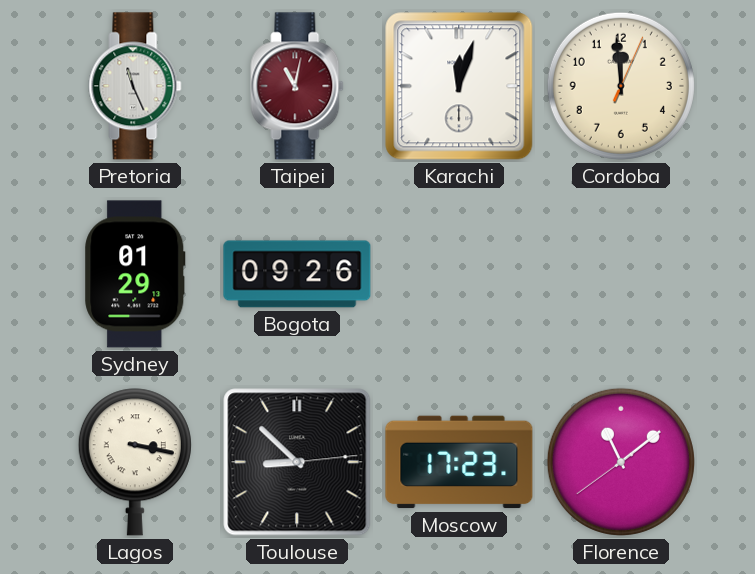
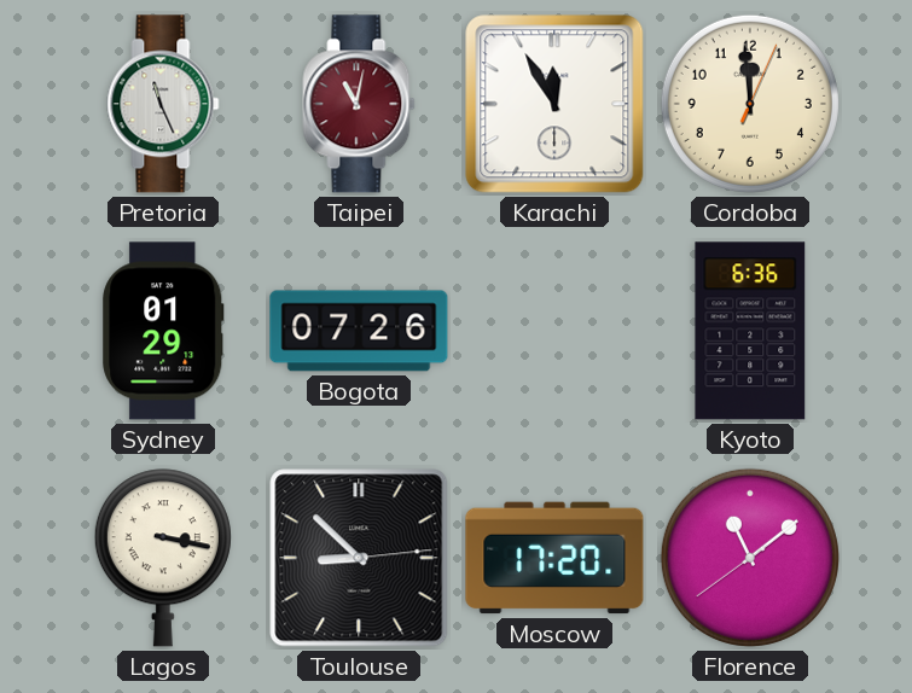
Karachi: 12:03 -> 11:55
Bogota: 09:26 -> 07:26
Kyoto: none -> 6:36
Moscow: 17:23 -> 17:20
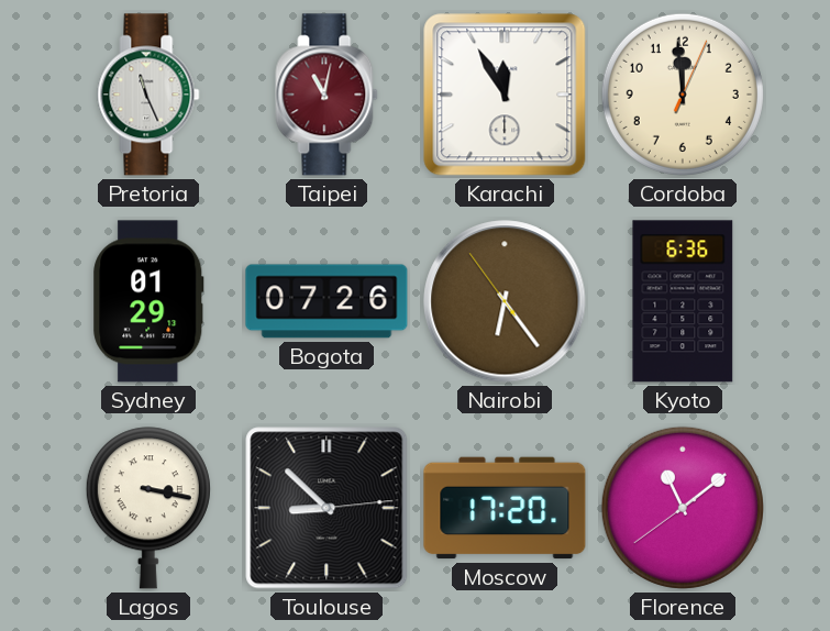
Nairobi: none -> 6:23
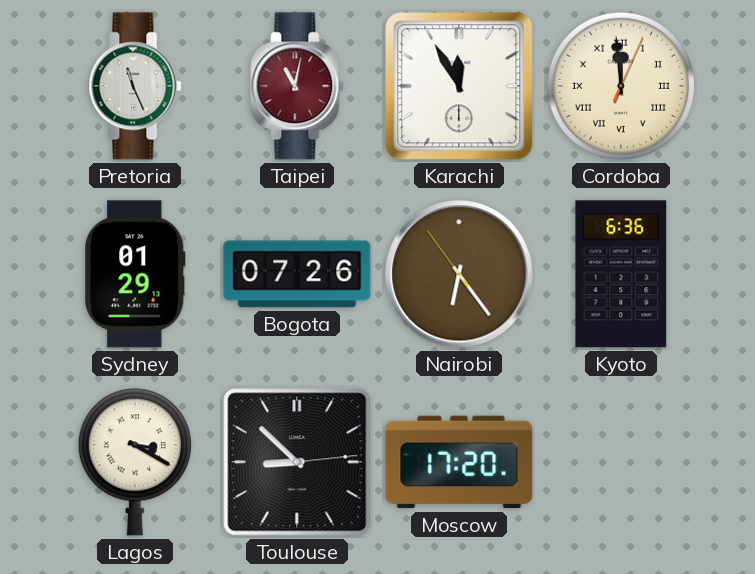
Cordoba numerals: Arabic -> Roman
Lagos: 3:17 -> 3:20
Florence: 11:08 -> none
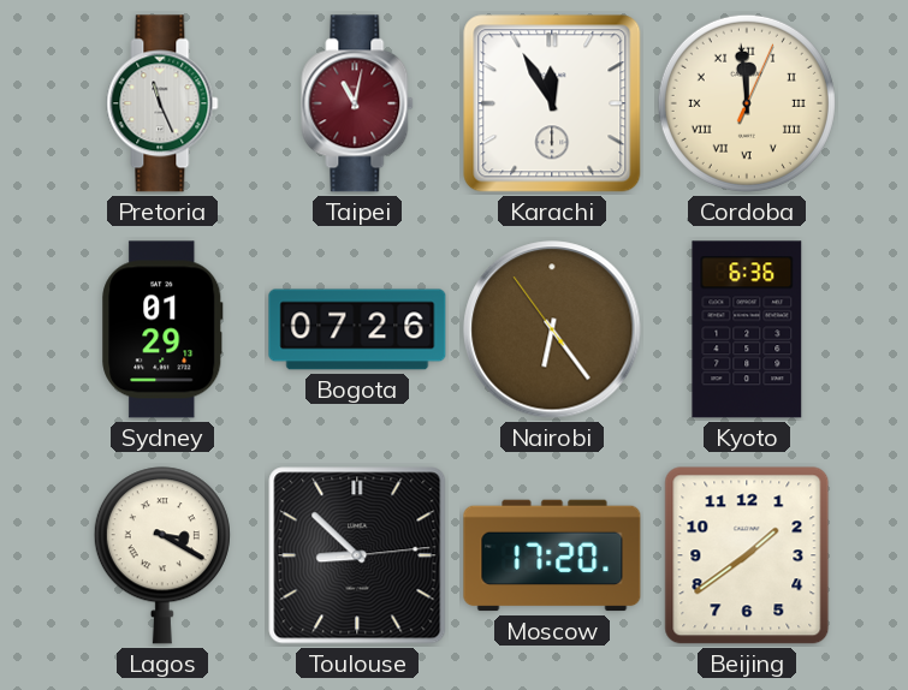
Beijing: none -> 1:39
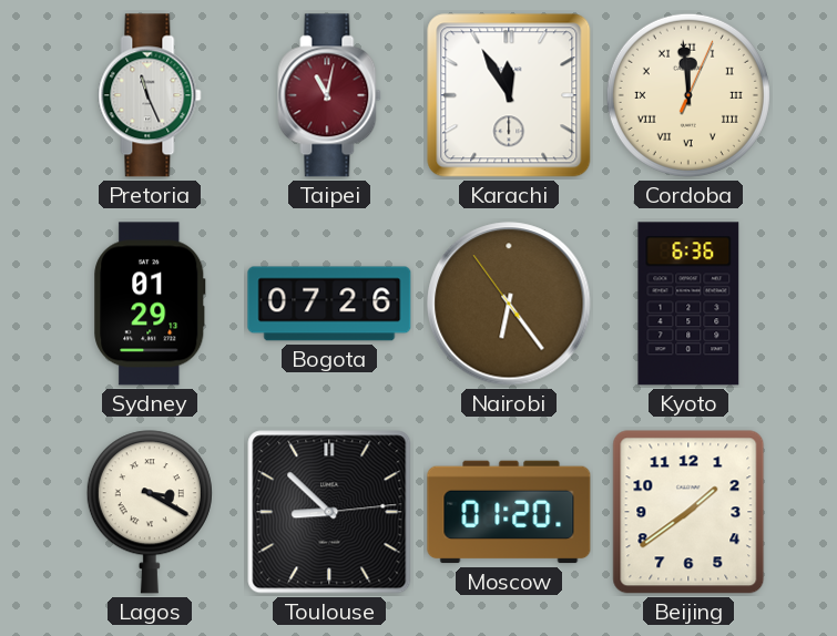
Moscow: 17:20 -> 01:20
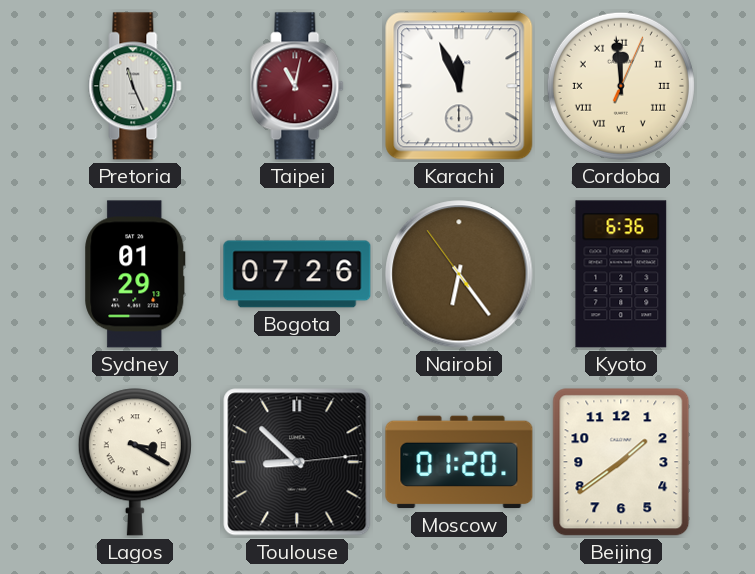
Karachi: 11:55 -> 11:56
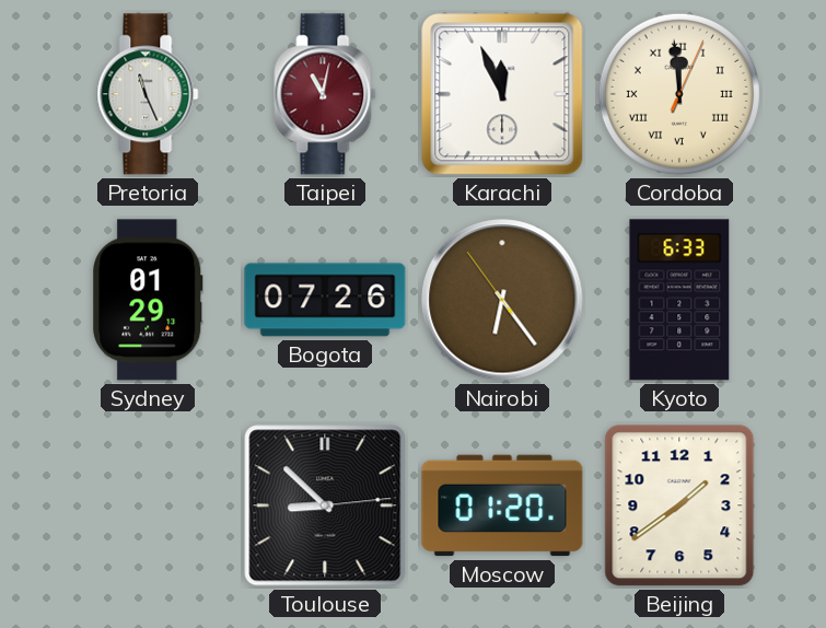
Kyoto: 6:36 -> 6:33
Lagos: 3:20 -> none
